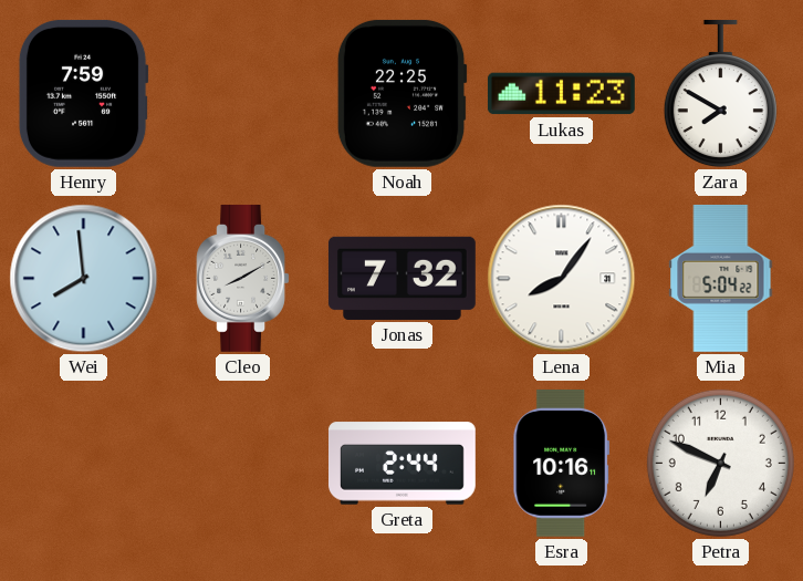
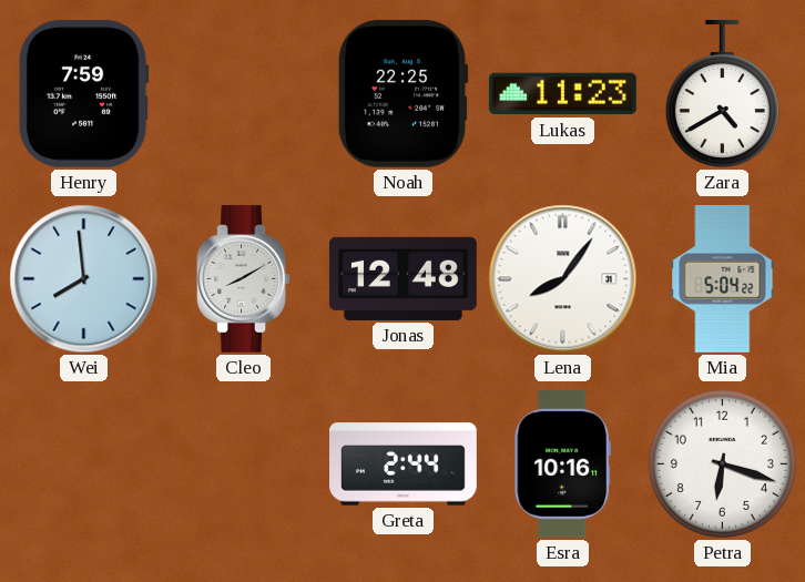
Zara: 7:50 -> 4:40
Jonas: 7:32 -> 12:48
Petra: 6:49 -> 6:18
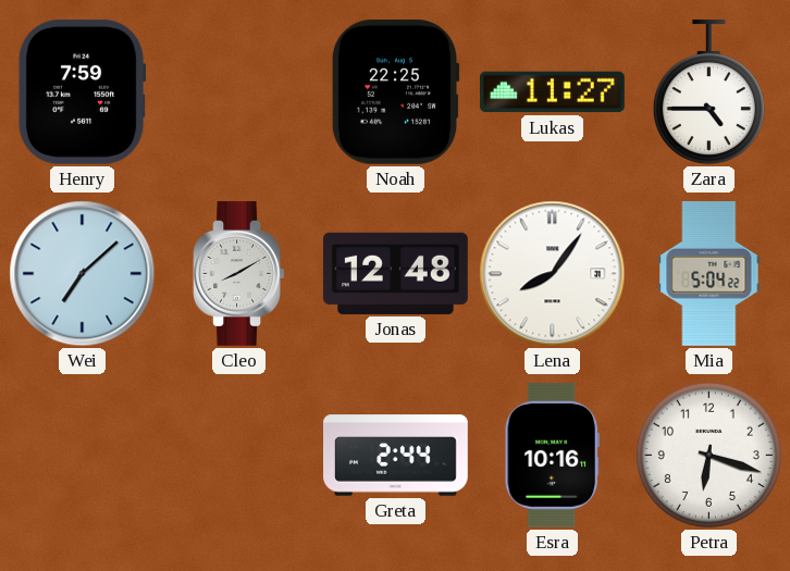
Lukas: 11:23 -> 11:27
Zara: 4:40 -> 4:45
Wei: 7:59 -> 7:08
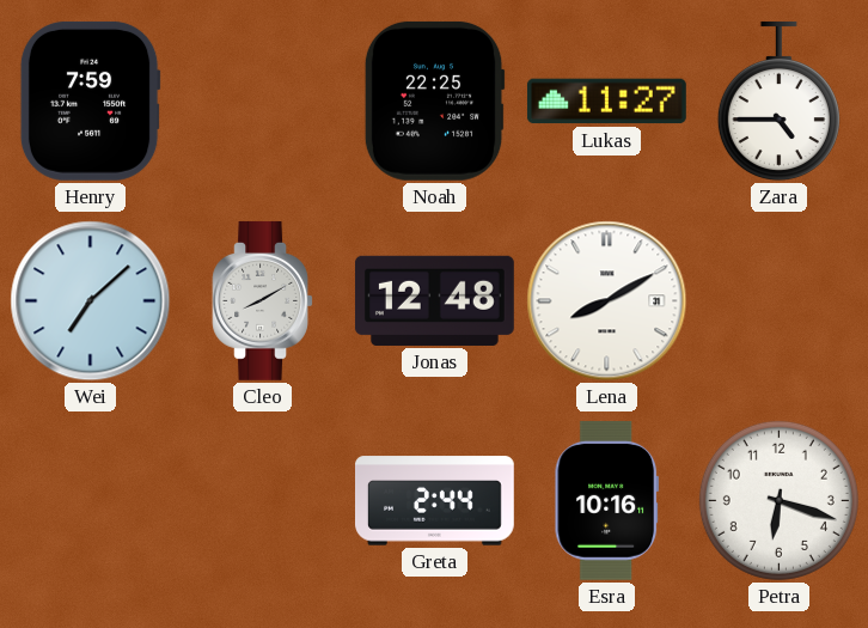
Lena: 8:06 -> 8:10
Mia: 5:04 -> none
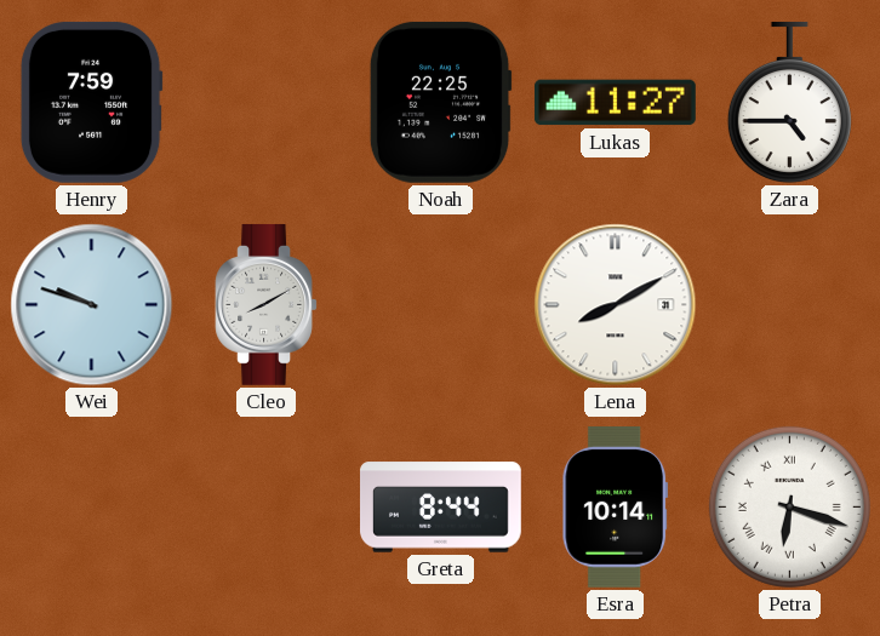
Wei: 7:08 -> 9:48
Jonas: 12:48 -> none
Greta: 2:44 -> 8:44
Esra: 10:16 -> 10:14
Petra numerals: Arabic -> Roman
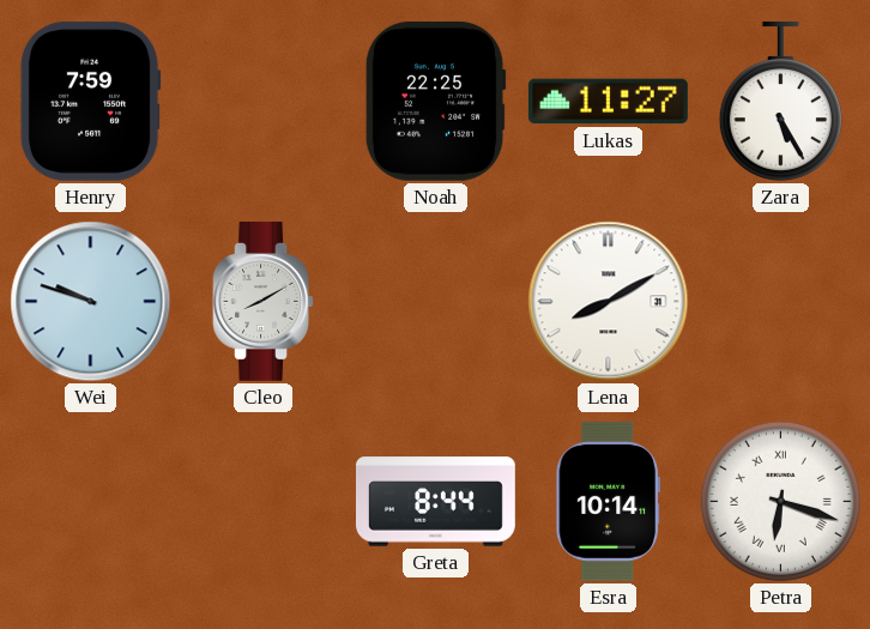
Zara: 4:45 -> 5:25
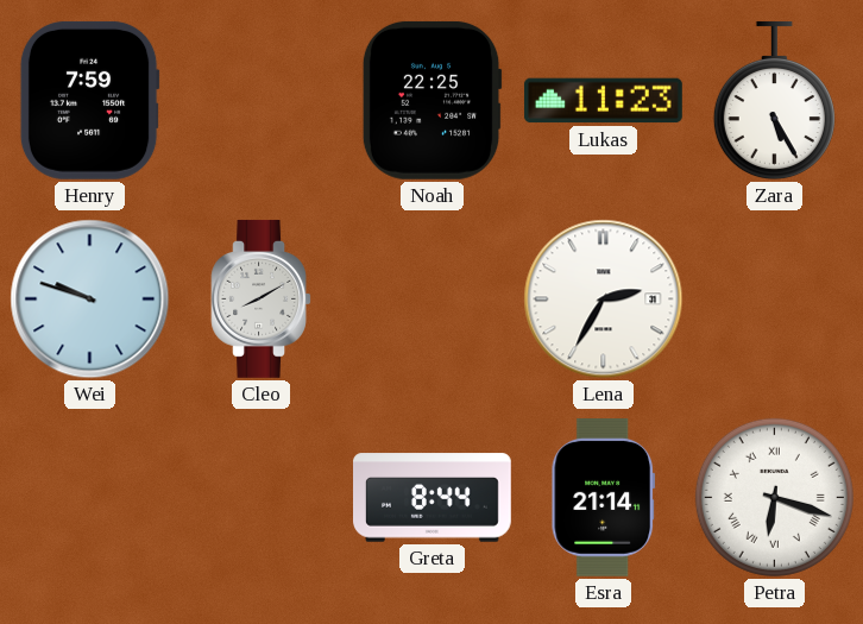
Lukas: 11:27 -> 11:23
Lena: 8:10 -> 2:35
Esra: 10:14 -> 21:14
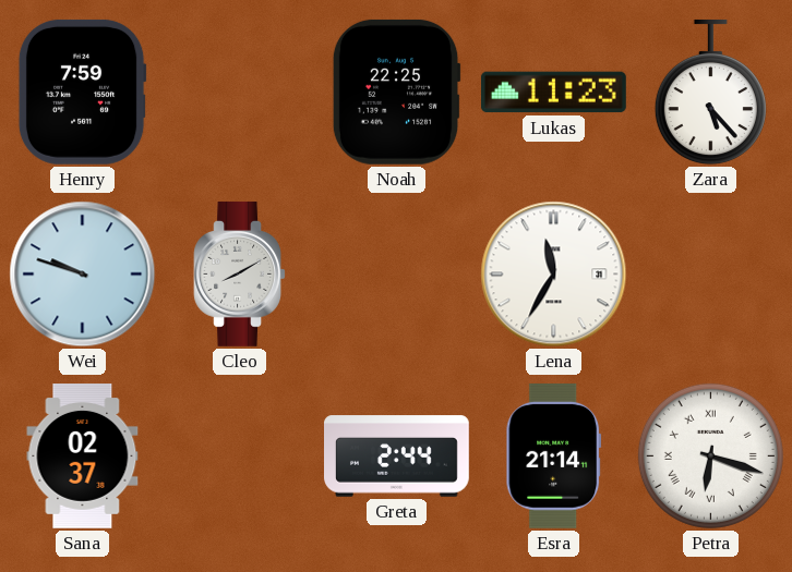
Zara: 5:25 -> 5:23
Lena: 2:35 -> 11:35
Sana: none -> 02:37
Greta: 8:44 -> 2:44
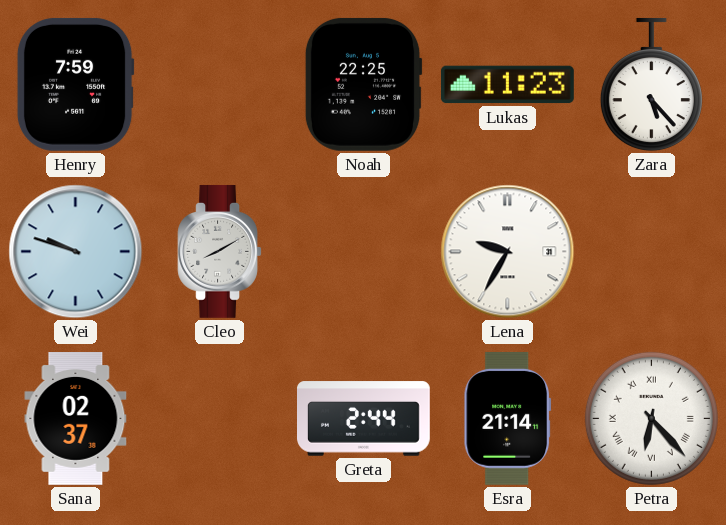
Lena: 11:35 -> 9:35
Petra: 6:18 -> 6:23
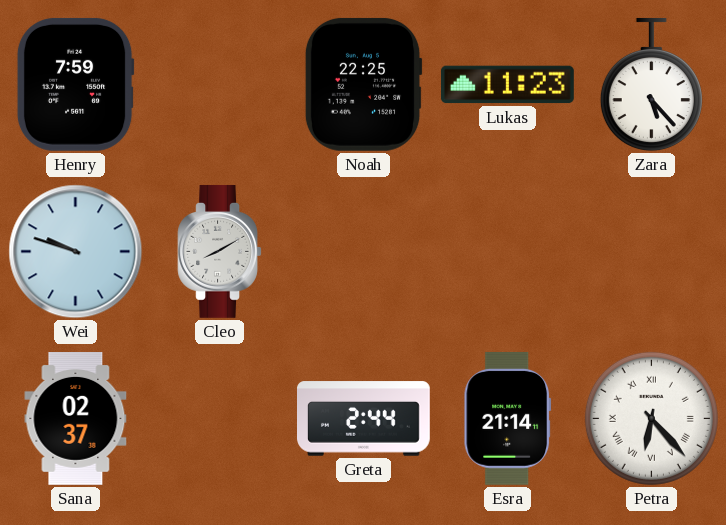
Lena: 9:35 -> none
